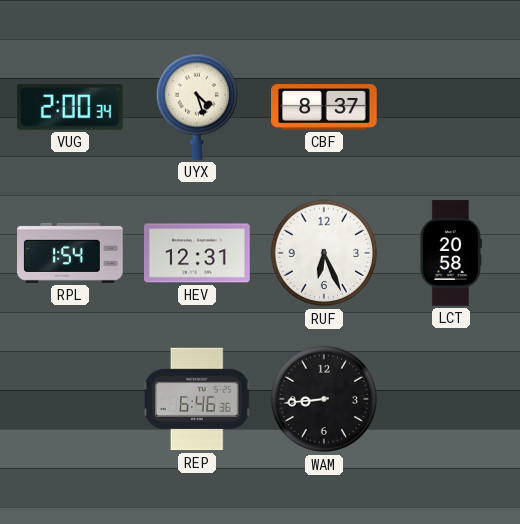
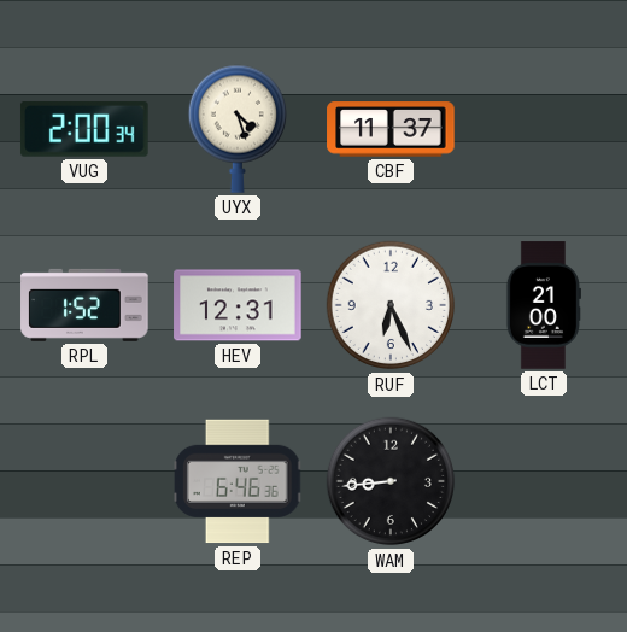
CBF: 8:37 -> 11:37
RPL: 1:54 -> 1:52
LCT: 20:58 -> 21:00
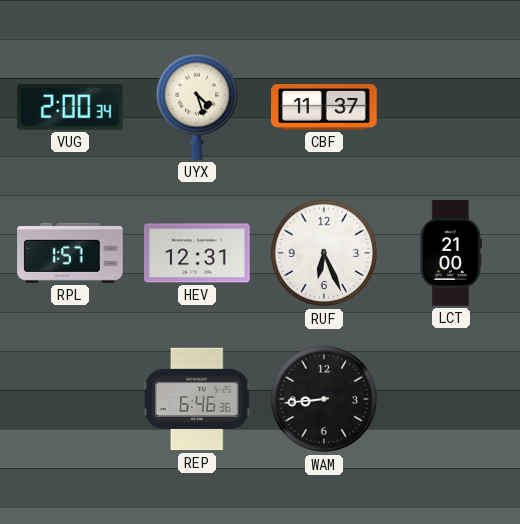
RPL: 1:52 -> 1:57
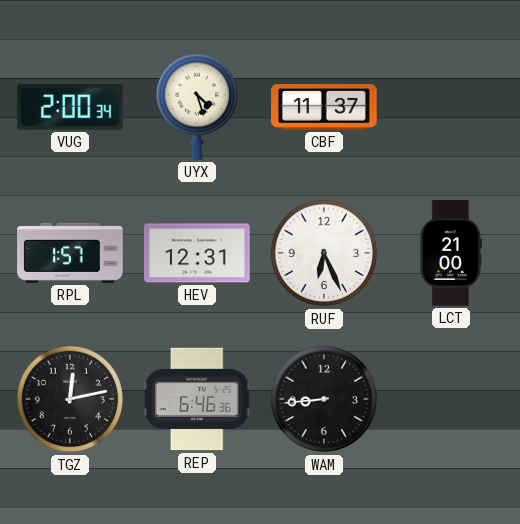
TGZ: none -> 12:13
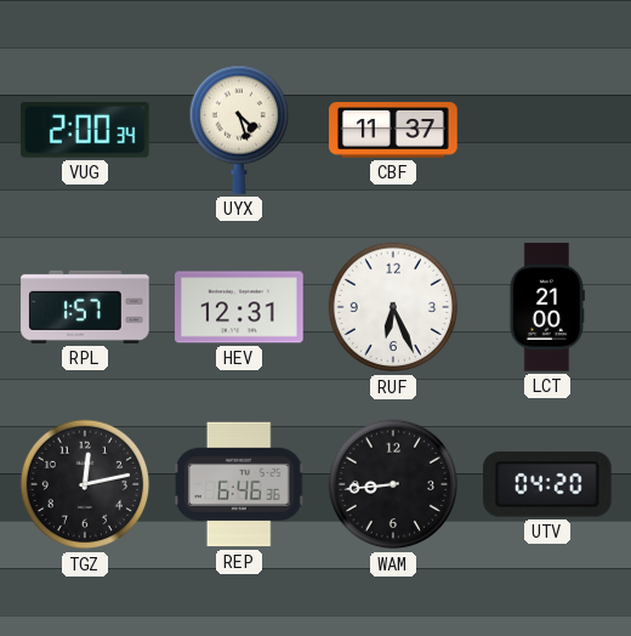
UTV: none -> 04:20
